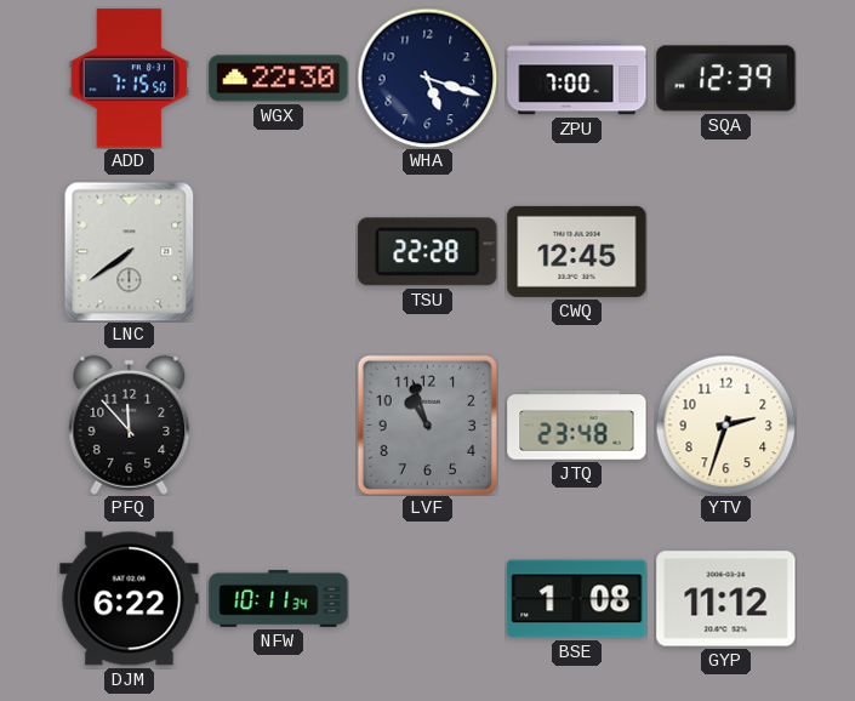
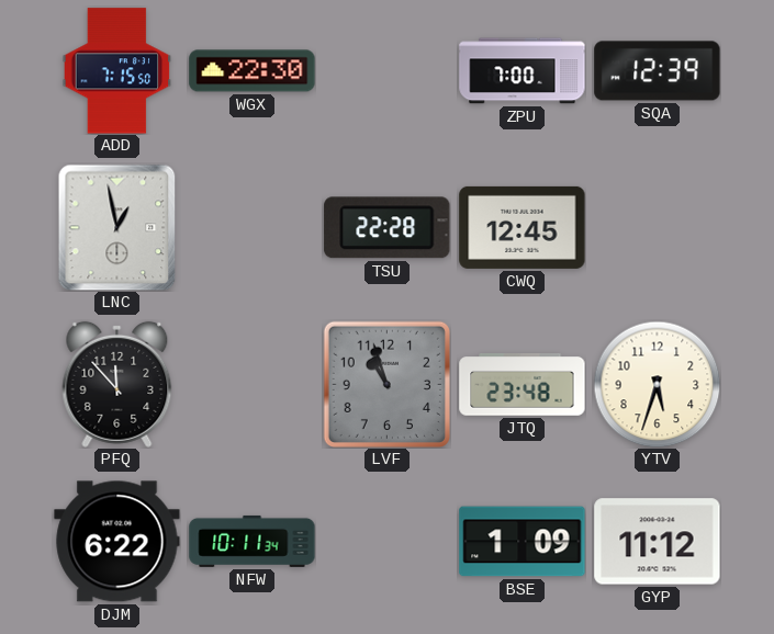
WHA: 5:18 -> none
LNC: 7:39 -> 12:58
YTV: 2:33 -> 5:33
BSE: 1:08 -> 1:09
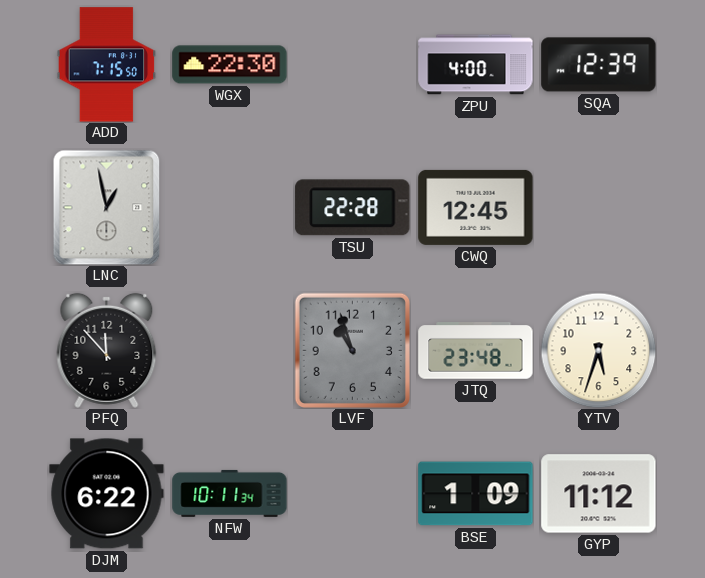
ZPU: 7:00 -> 4:00
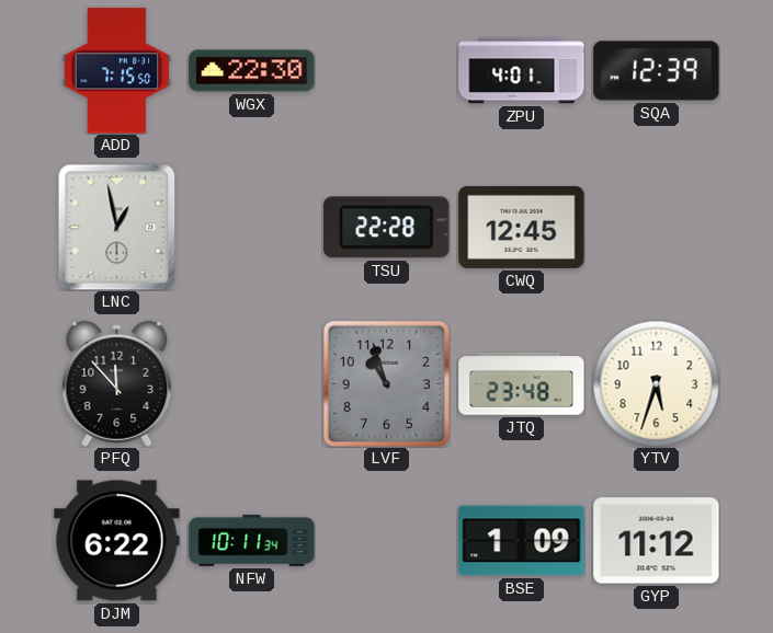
ZPU: 4:00 -> 4:01
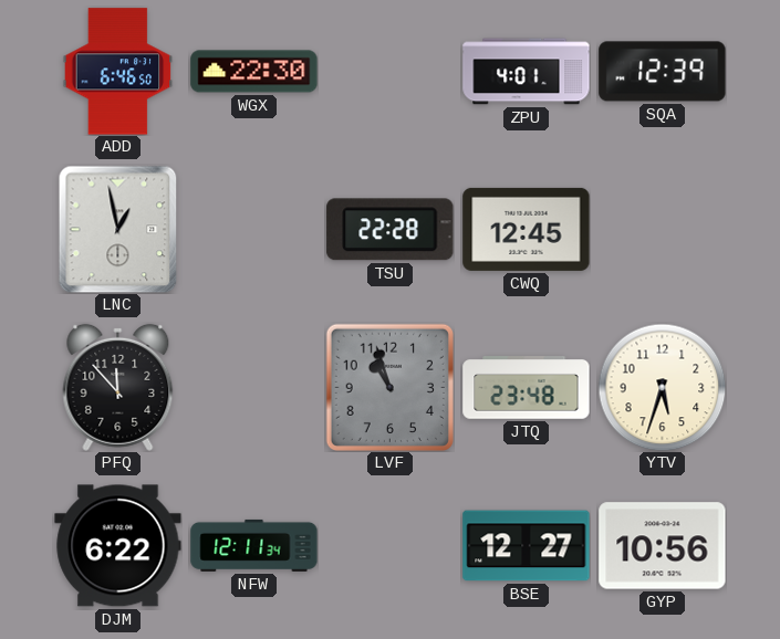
ADD: 7:15 -> 6:46
NFW: 10:11 -> 12:11
BSE: 1:09 -> 12:27
GYP: 11:12 -> 10:56
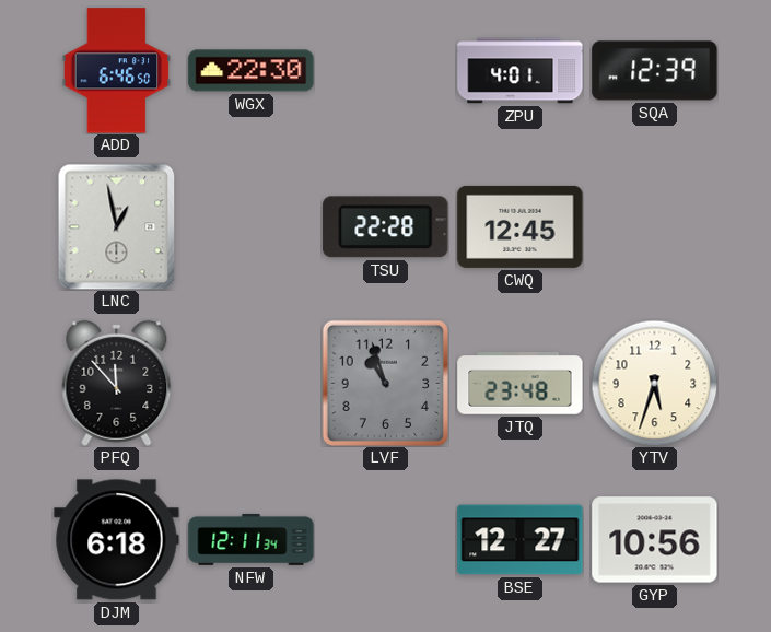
DJM: 6:22 -> 6:18
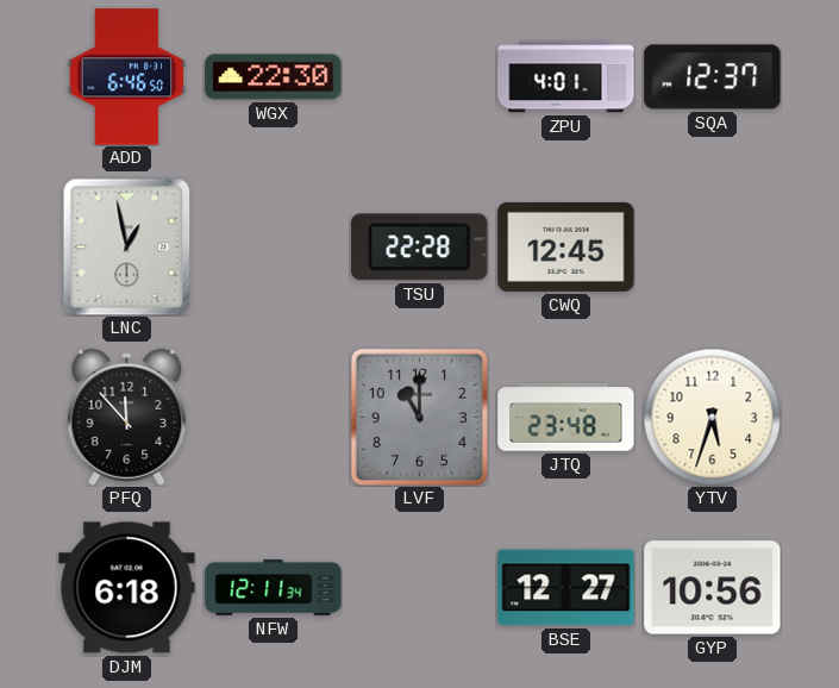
SQA: 12:39 -> 12:37
LVF: 10:57 -> 11:00
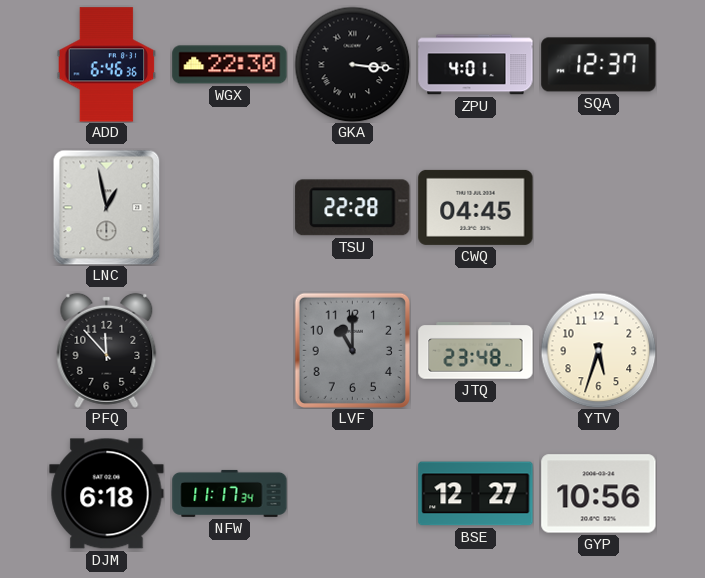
ADD: 6:46:50 -> 6:46:36
GKA: none -> 3:16
CWQ: 12:45 -> 04:45
NFW: 12:11 -> 11:17
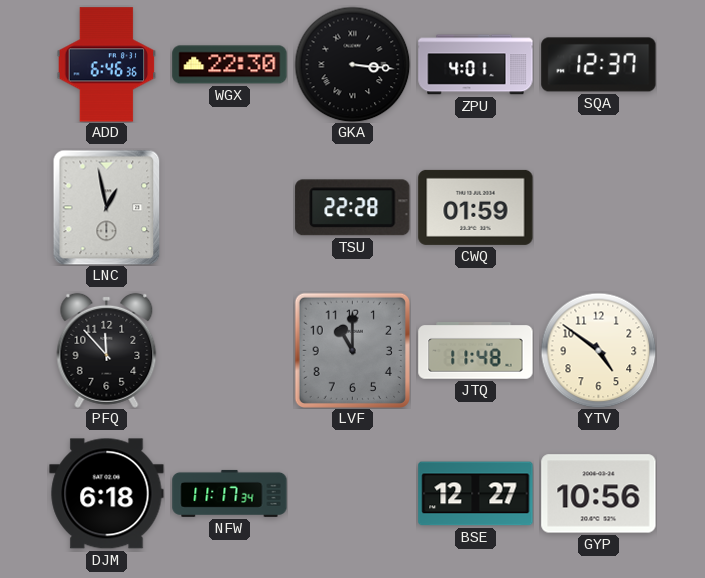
CWQ: 04:45 -> 01:59
JTQ: 23:48 -> 11:48
YTV: 5:33 -> 4:51
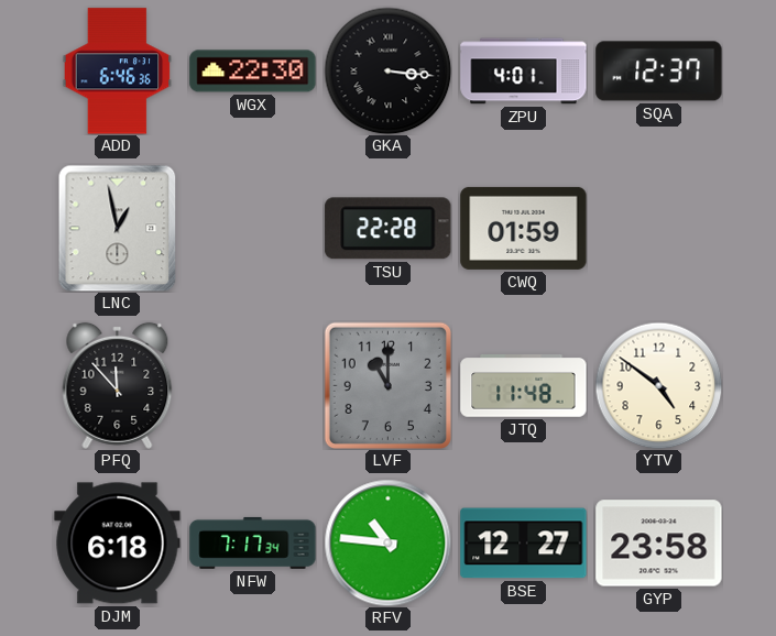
NFW: 11:17 -> 7:17
RFV: none -> 10:46
GYP: 10:56 -> 23:58
